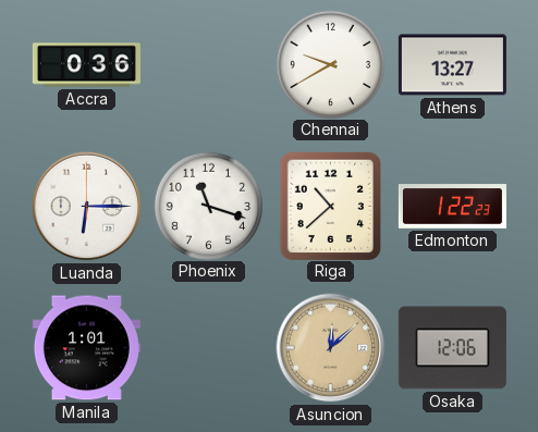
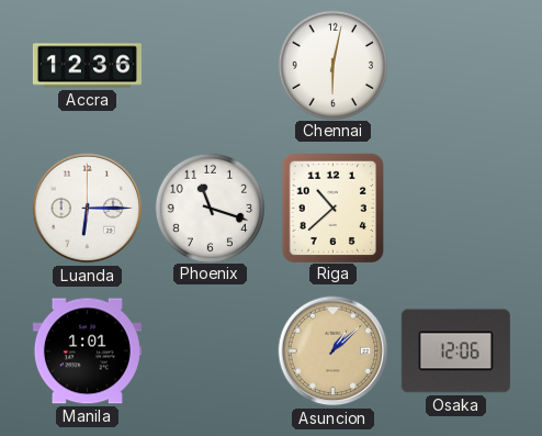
Accra: 0:36 -> 12:36
Chennai: 9:40 -> 6:02
Athens: 13:27 -> none
Edmonton: 1:22 -> none
Asuncion: 12:08 -> 1:08
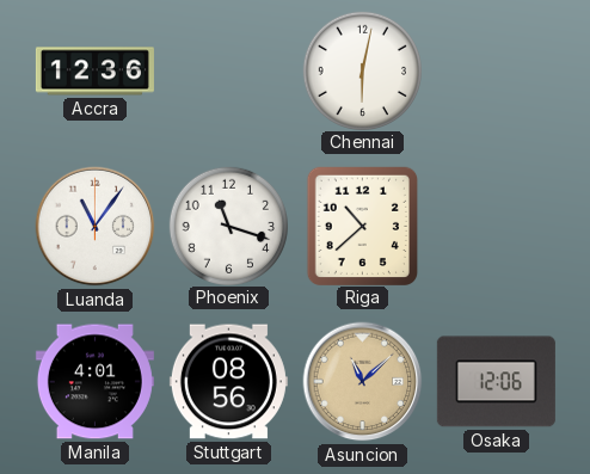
Luanda: 6:15 -> 11:06
Manila: 1:01 -> 4:01
Stuttgart: none -> 08:56
Asuncion: 1:08 -> 11:08
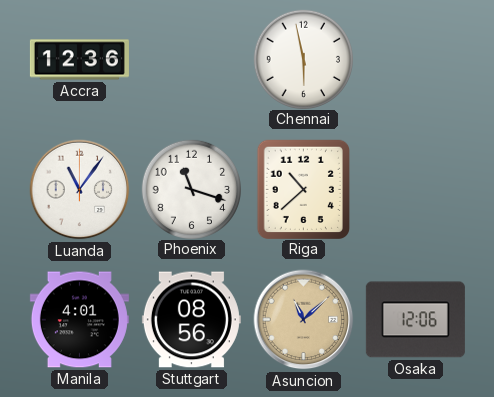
Chennai: 6:02 -> 5:58
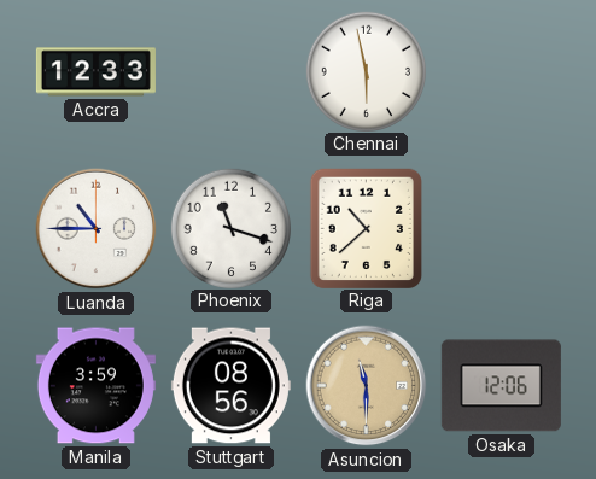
Accra: 12:36 -> 12:33
Luanda: 11:06 -> 10:45
Manila: 4:01 -> 3:59
Asuncion: 11:08 -> 11:30
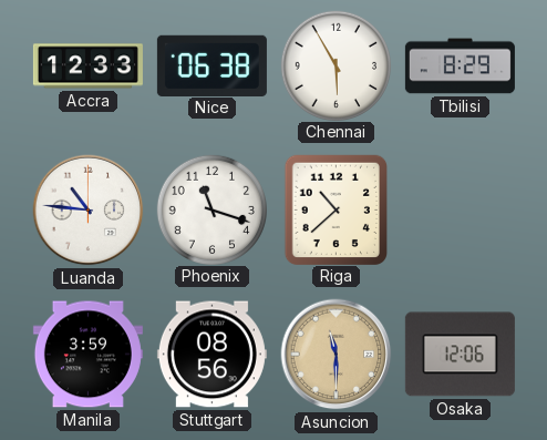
Nice: none -> 06:38
Chennai: 5:58 -> 5:55
Tbilisi: none -> 8:29
Luanda: 10:45 -> 10:46
